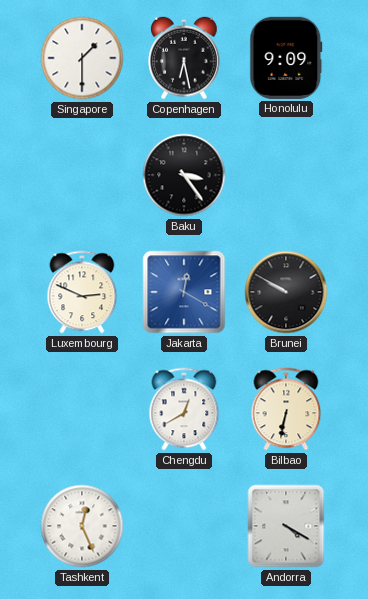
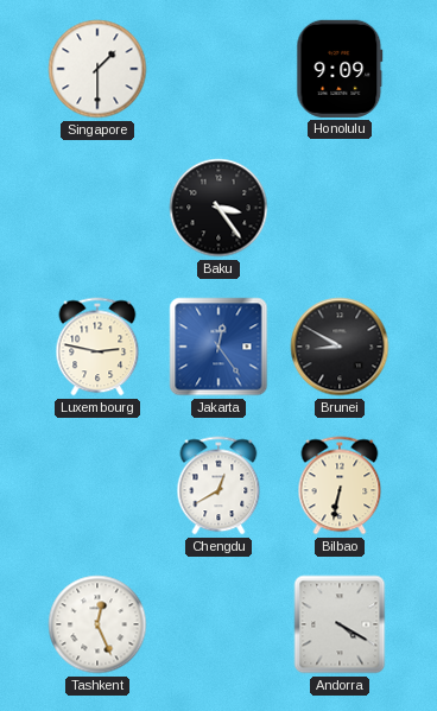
Copenhagen: 6:28 -> none
Luxembourg: 2:49 -> 2:47
Jakarta: 12:20 -> 12:24
Brunei: 9:50 -> 8:50
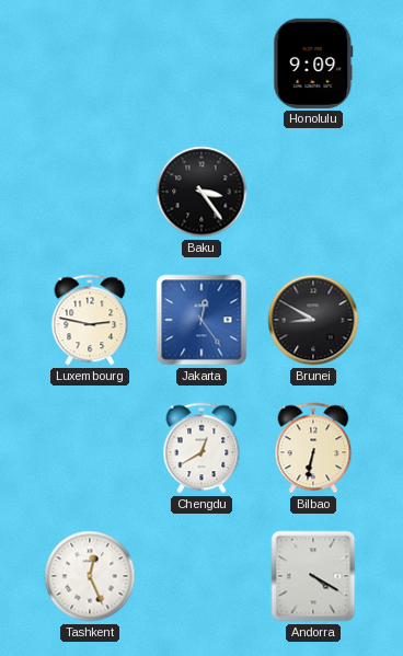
Singapore: 1:30 -> none
